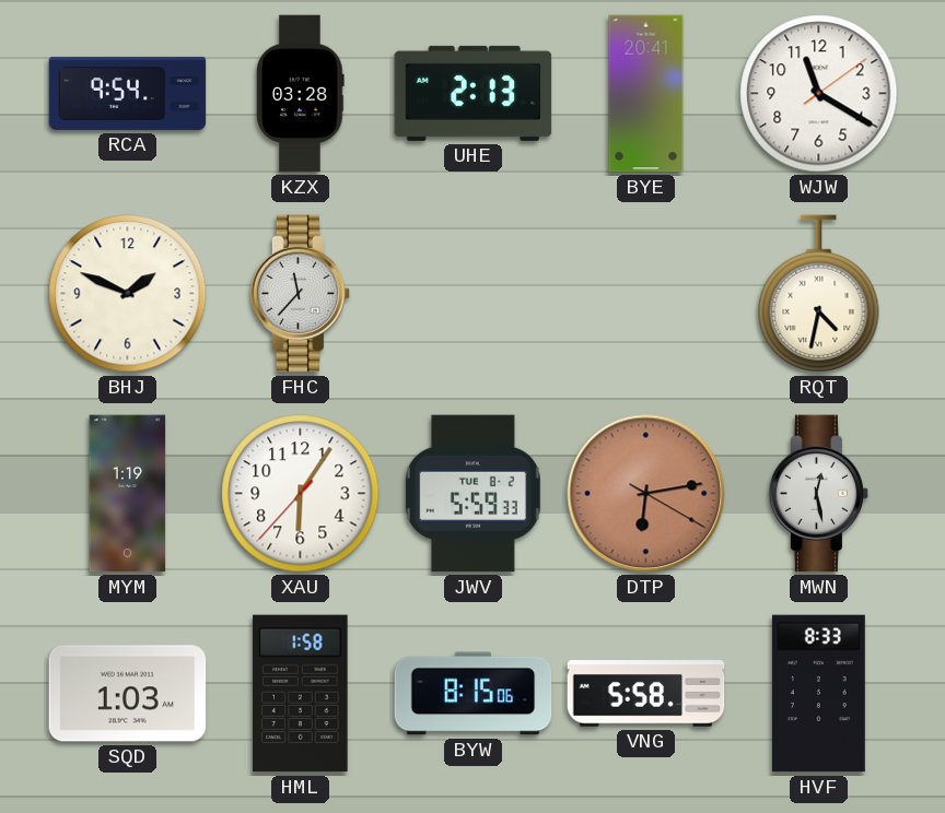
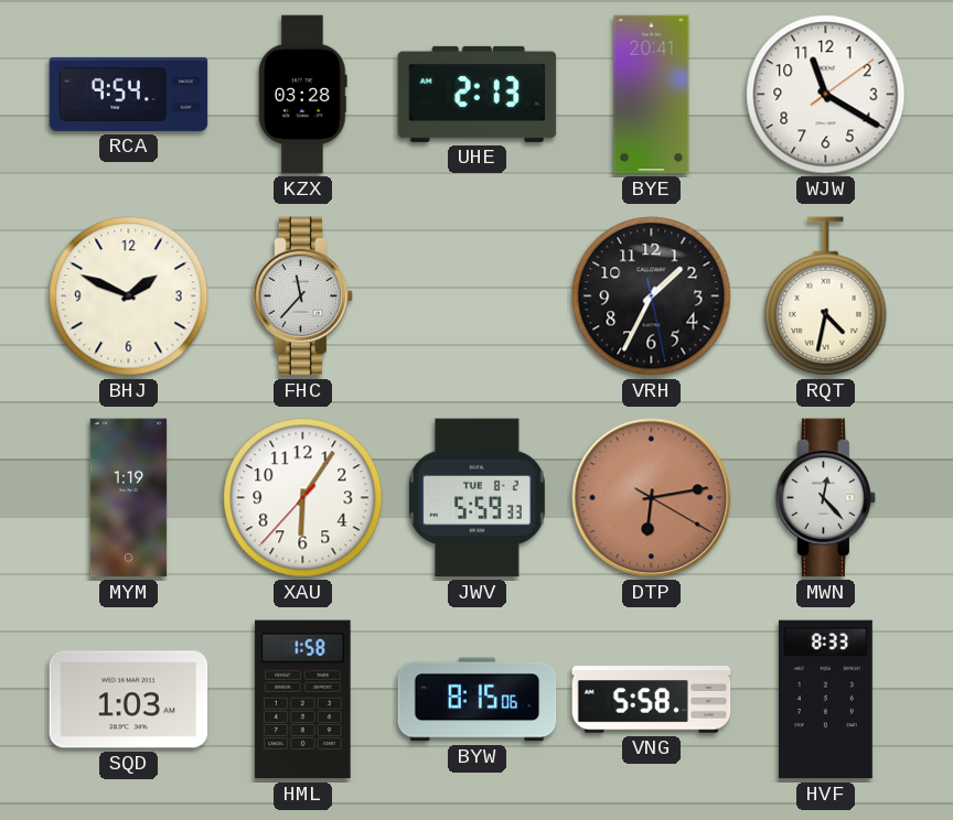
VRH: none -> 1:34
MWN: 12:28 -> 12:23
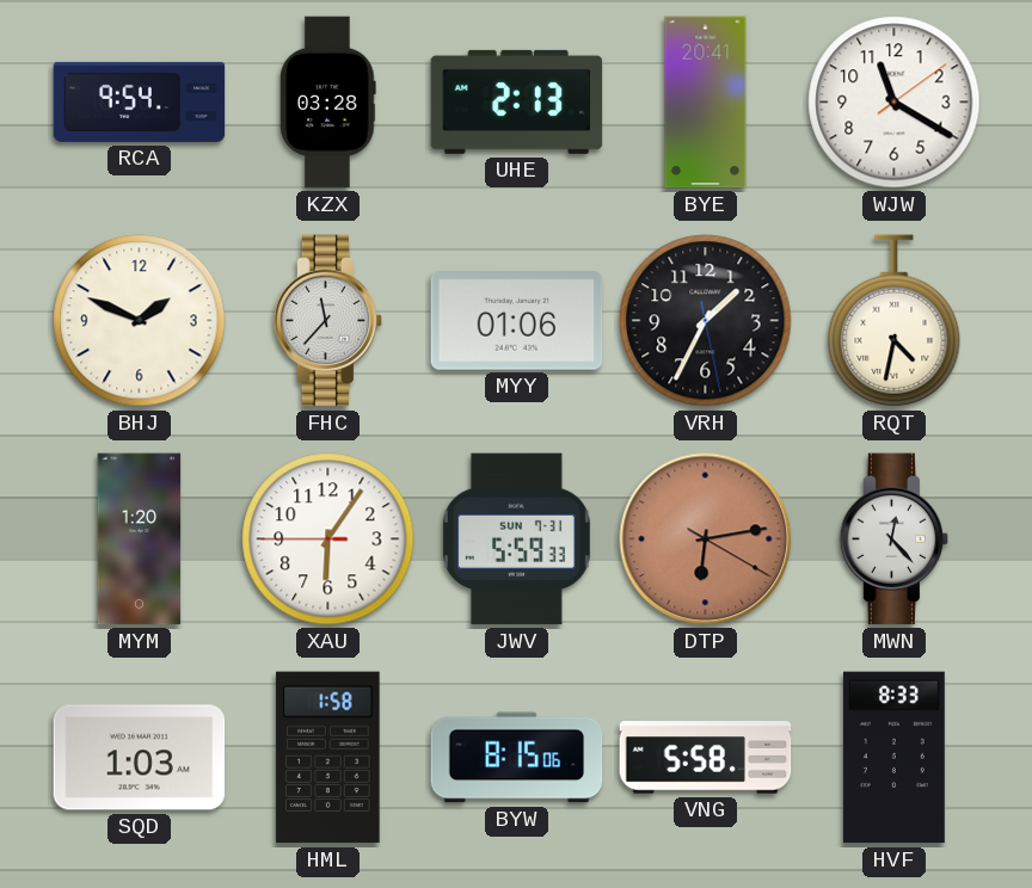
MYY: none -> 01:06
MYM: 1:19 -> 1:20
XAU: 6:05:37 -> 6:05:45
JWV date: TUE 8-2 -> SUN 7-31
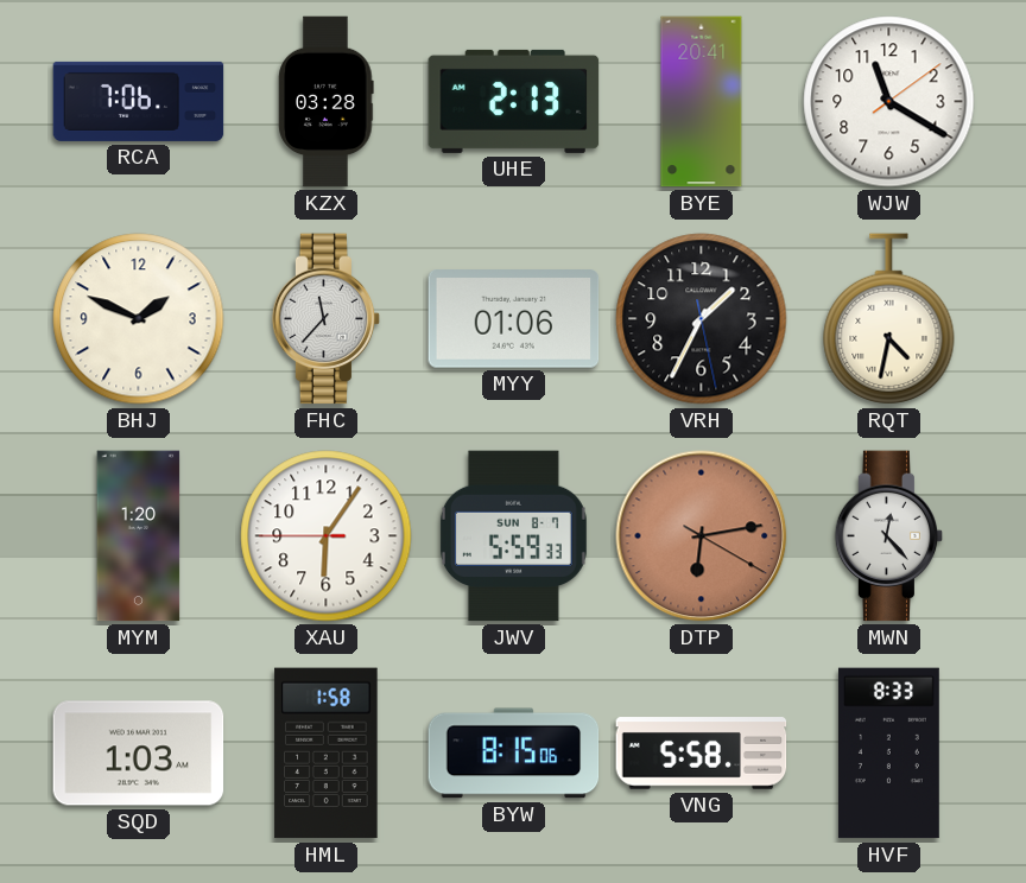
RCA: 9:54 -> 7:06
JWV date: SUN 7-31 -> SUN 8-7
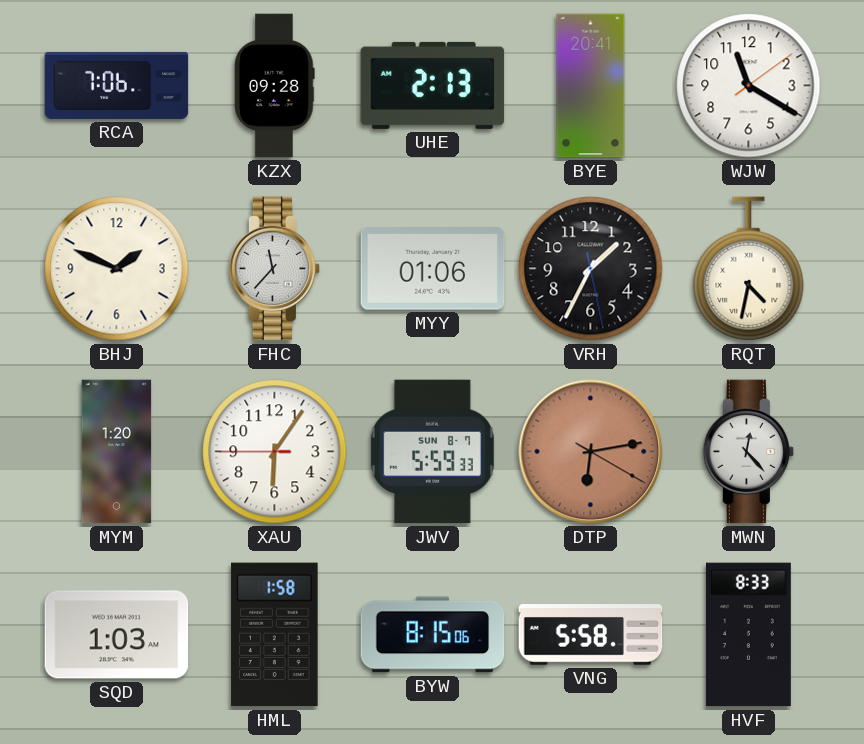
KZX: 03:28 -> 09:28
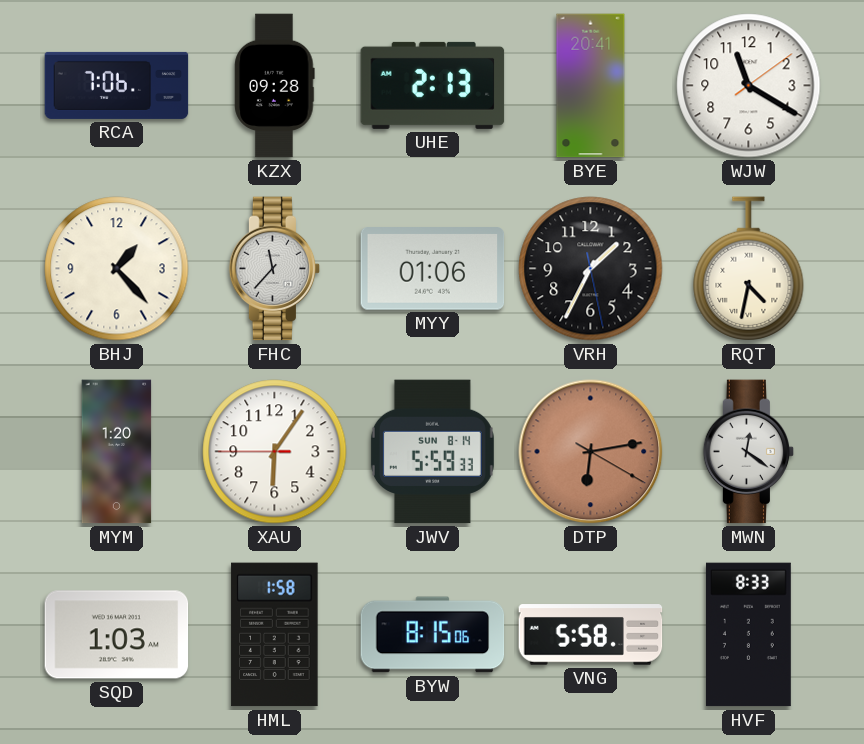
BHJ: 1:49 -> 1:23
JWV date: SUN 8-7 -> SUN 8-14
MWN: 12:23 -> 12:21
